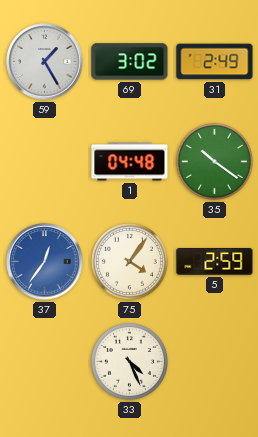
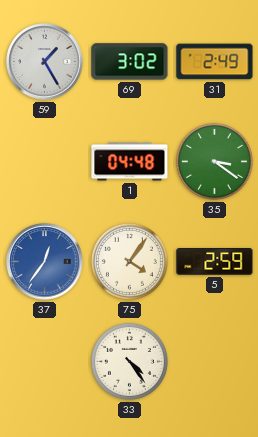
35: 10:21 -> 3:21
33: 4:26 -> 4:24
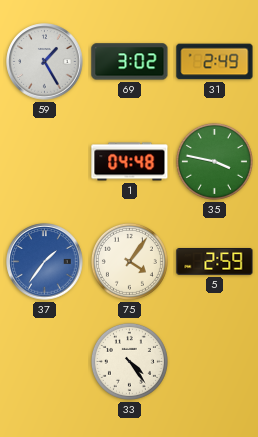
35: 3:21 -> 3:47
37: 12:36 -> 1:36
